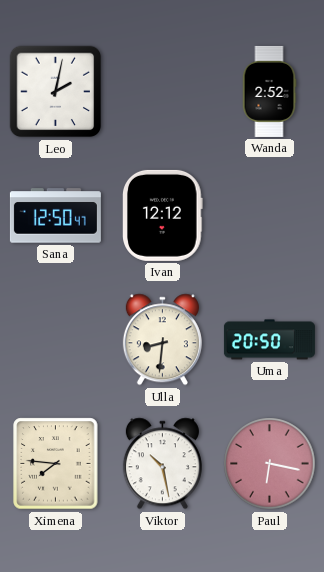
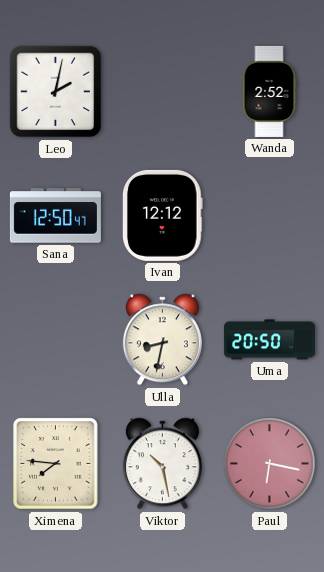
Ulla: 8:31 -> 8:32
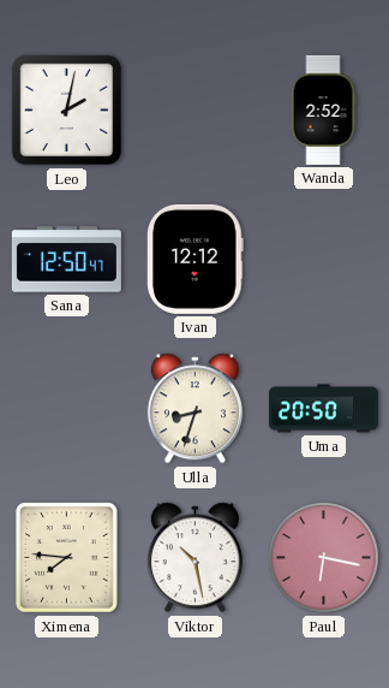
Ulla: 8:32 -> 8:33
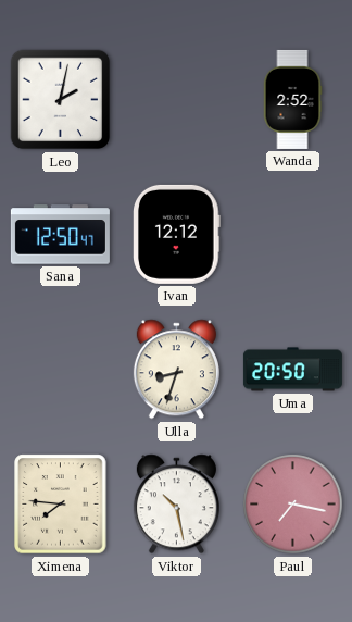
Paul: 6:17 -> 7:17
